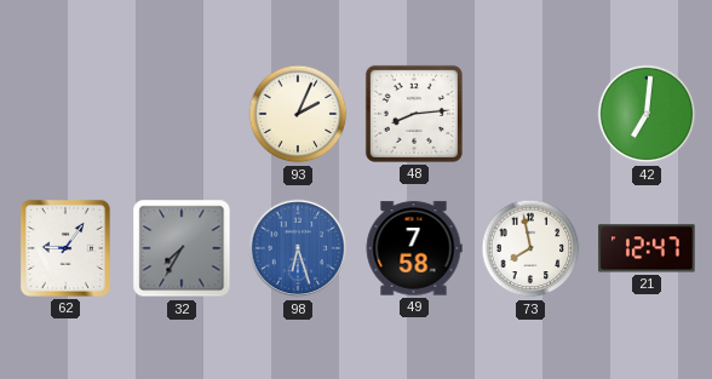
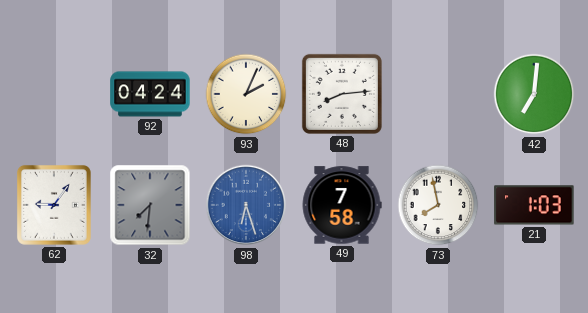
92: none -> 04:24
32: 7:35 -> 7:31
21: 12:47 -> 1:03
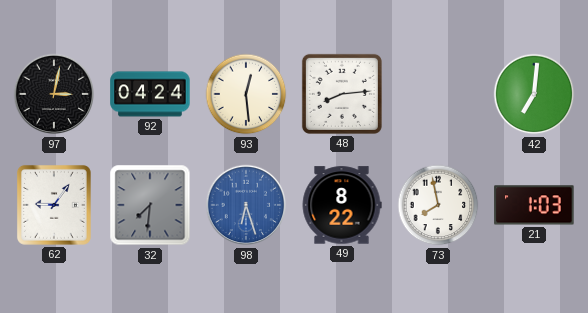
97: none -> 3:02
93: 2:04 -> 12:29
49: 7:58 -> 8:22
